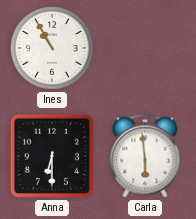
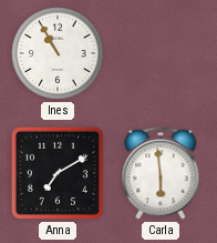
Anna: 6:30 -> 7:10
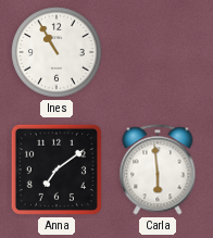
Anna: 7:10 -> 7:09
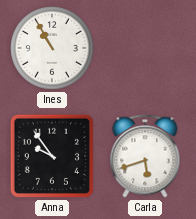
Anna: 7:09 -> 9:54
Carla: 5:59 -> 5:42
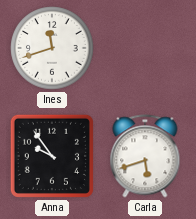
Ines: 10:55 -> 11:42
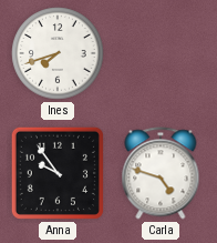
Ines: 11:42 -> 7:42
Carla: 5:42 -> 4:48
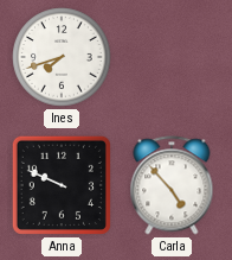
Anna: 9:54 -> 9:49
Carla: 4:48 -> 4:53
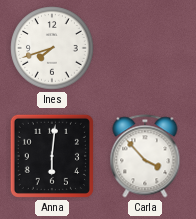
Anna: 9:49 -> 6:01
Carla: 4:53 -> 3:53
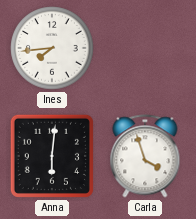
Ines: 7:42 -> 7:44
Carla: 3:53 -> 3:57
